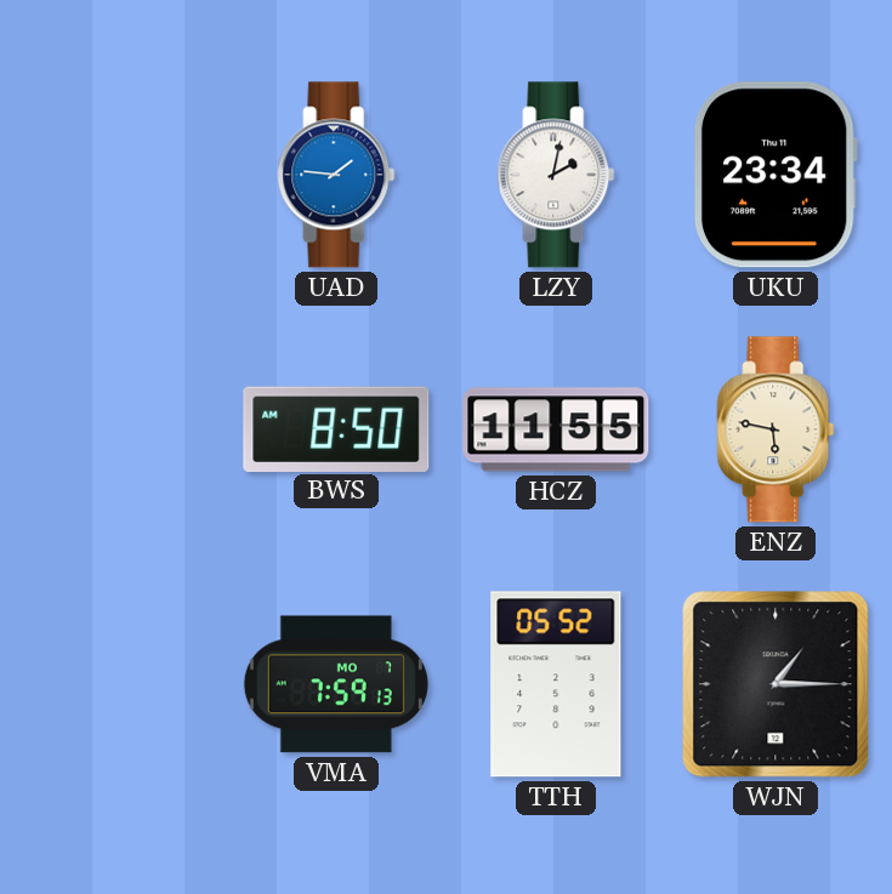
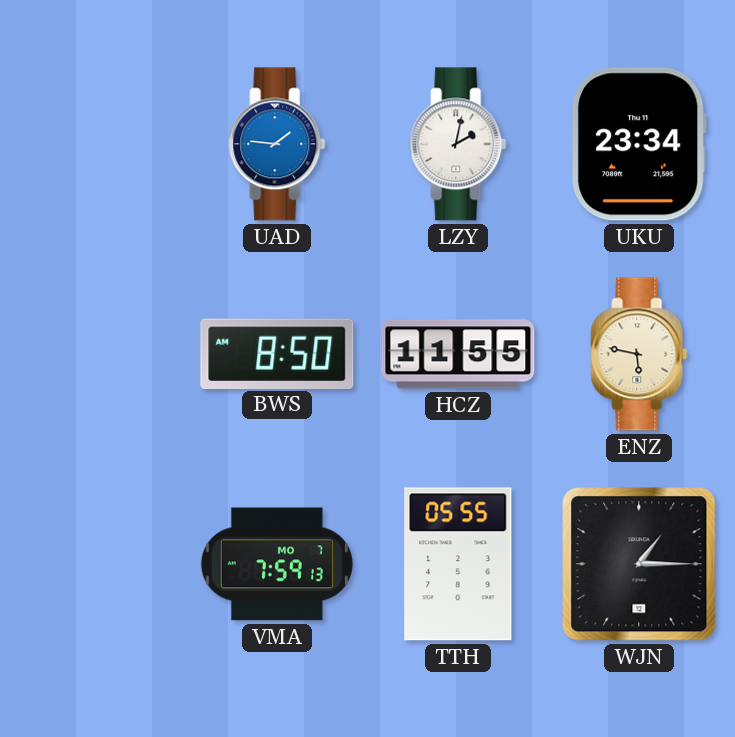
TTH: 05:52 -> 05:55
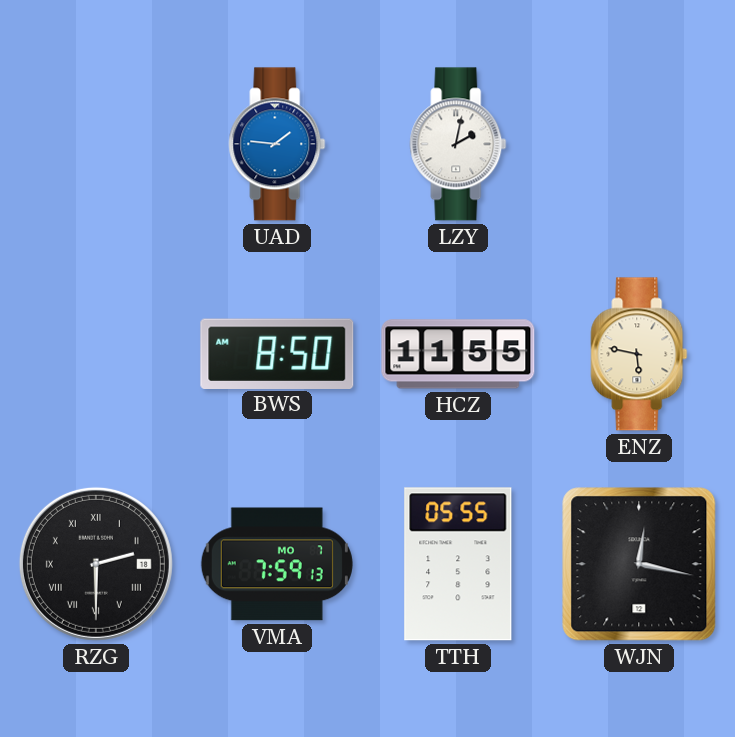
UKU: 23:34 -> none
RZG: none -> 2:30
WJN: 1:15 -> 12:17
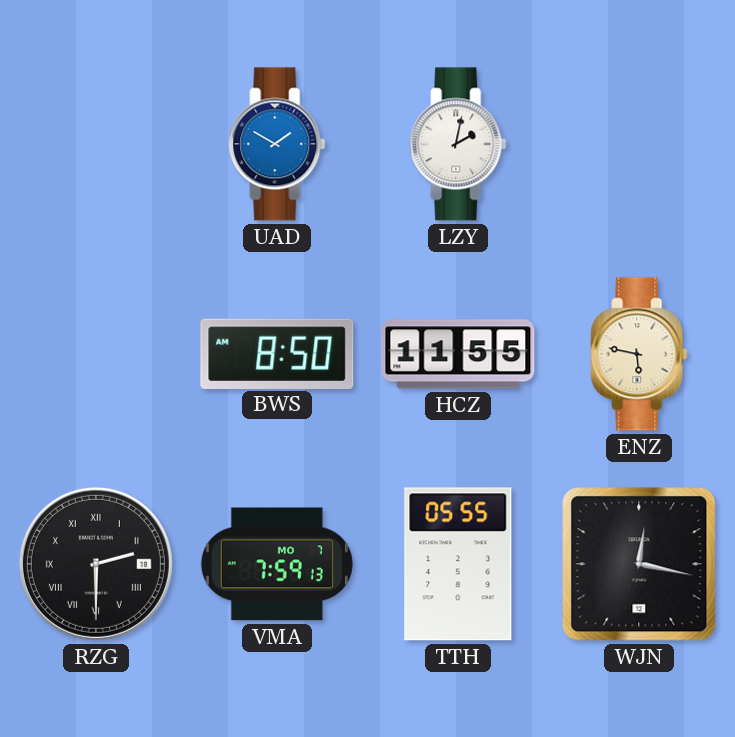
UAD: 1:46 -> 1:50
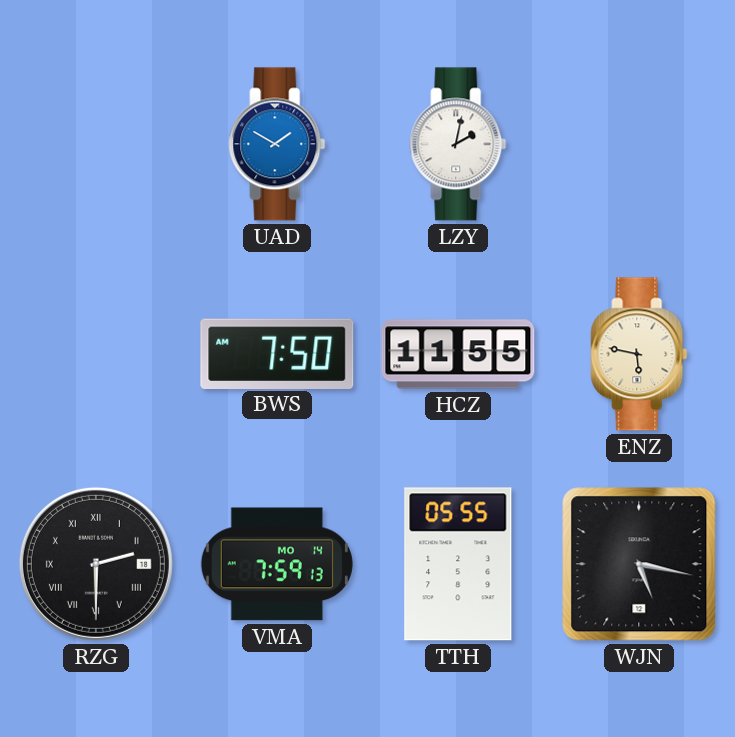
BWS: 8:50 -> 7:50
VMA date: MO 7 -> MO 14
WJN: 12:17 -> 5:17
